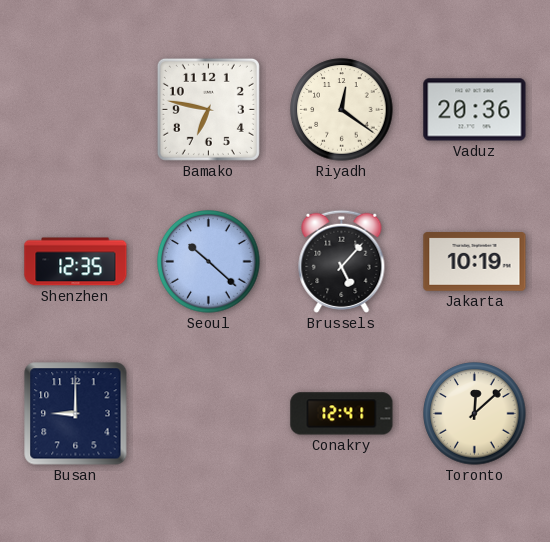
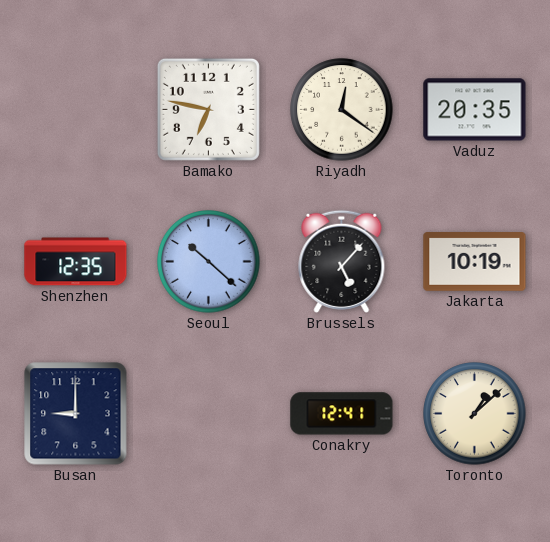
Vaduz: 20:36 -> 20:35
Toronto: 12:08 -> 1:08
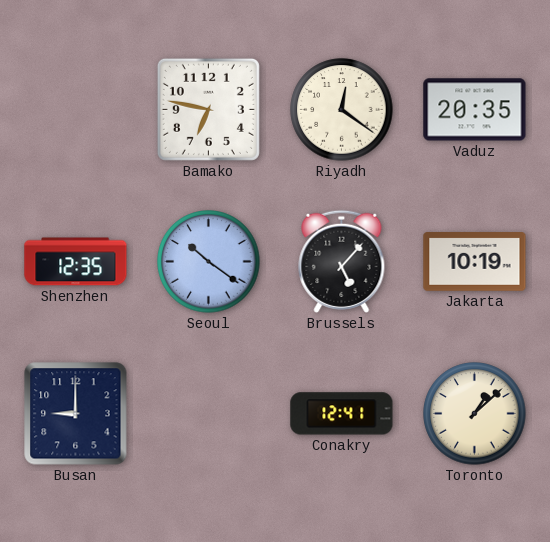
Seoul: 10:22 -> 10:21
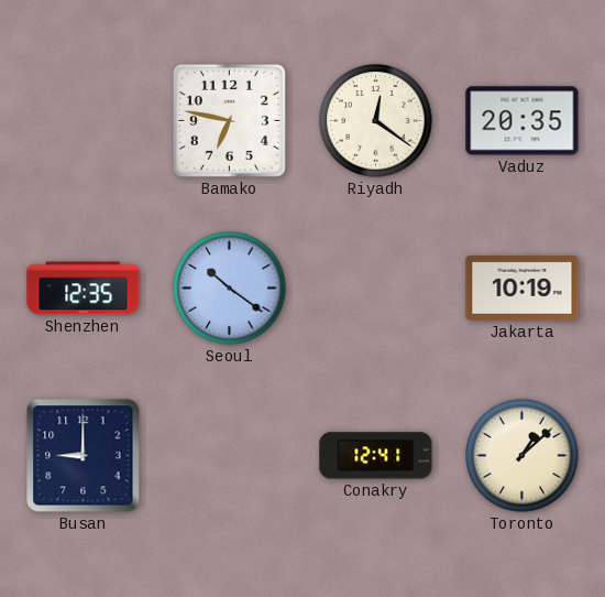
Brussels: 5:07 -> none
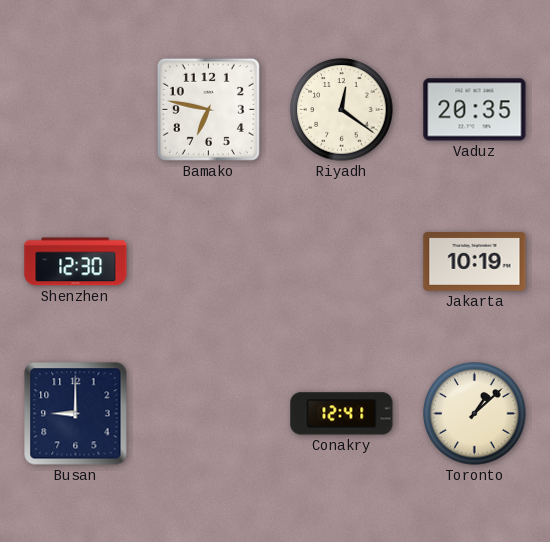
Shenzhen: 12:35 -> 12:30
Seoul: 10:21 -> none
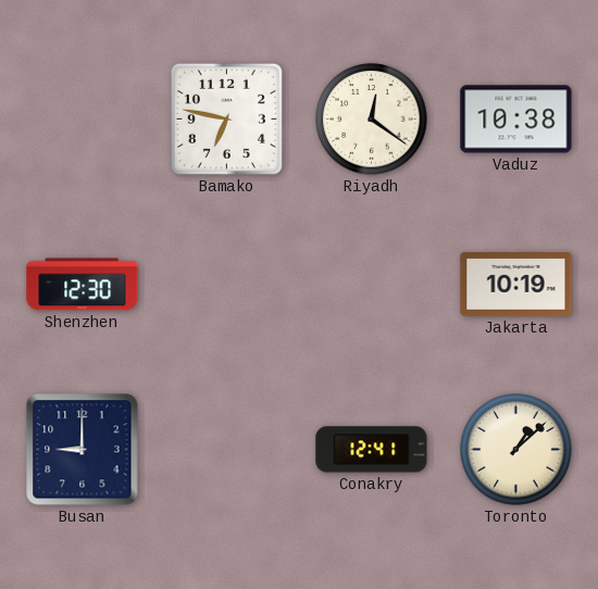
Vaduz: 20:35 -> 10:38
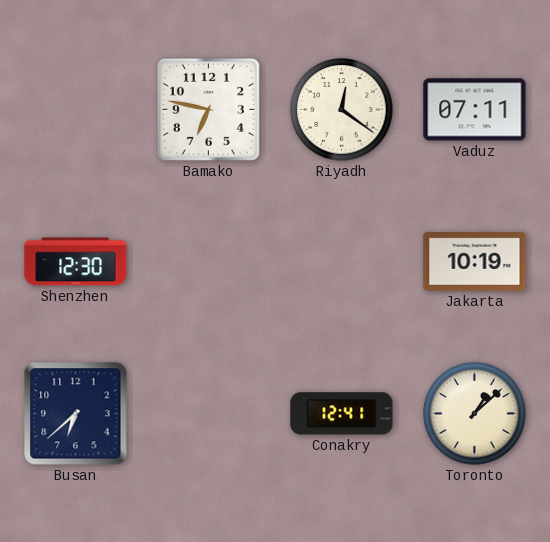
Vaduz: 10:38 -> 07:11
Busan: 9:00 -> 6:38
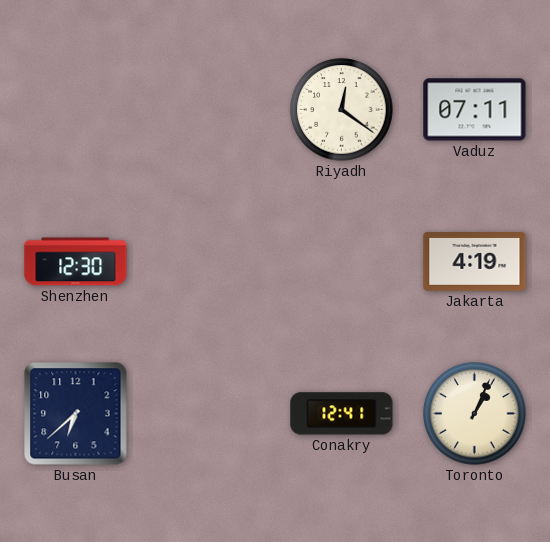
Bamako: 6:47 -> none
Jakarta: 10:19 -> 4:19
Toronto: 1:08 -> 1:04
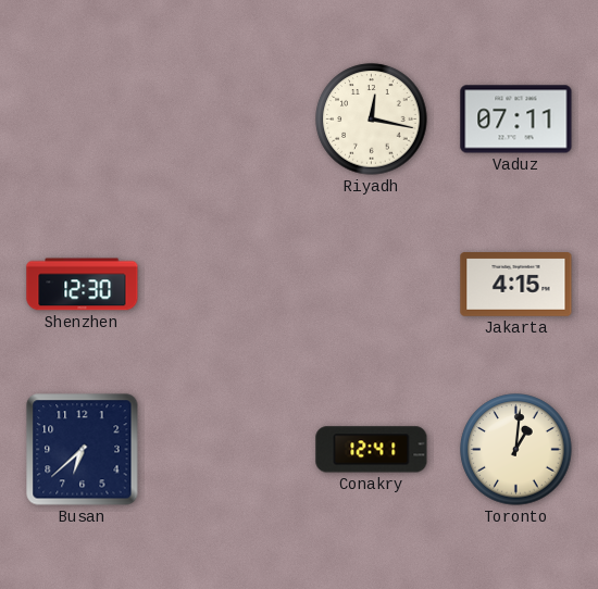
Riyadh: 12:21 -> 12:17
Jakarta: 4:19 -> 4:15
Toronto: 1:04 -> 1:01
